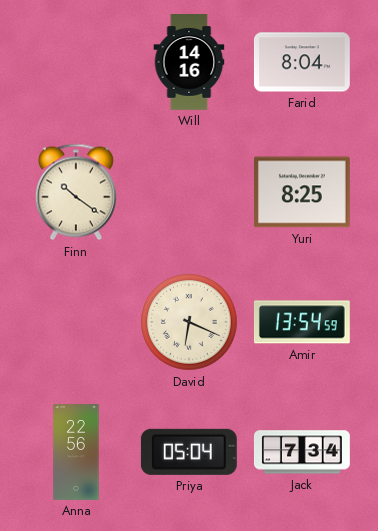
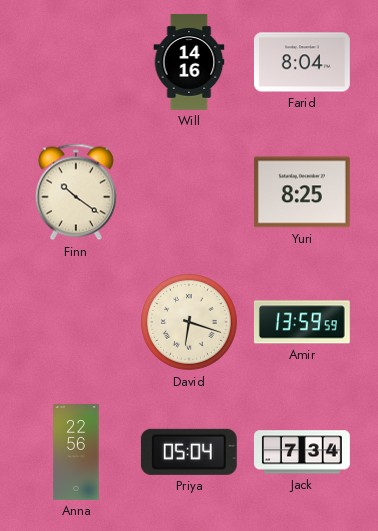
David: 6:19 -> 6:18
Amir: 13:54 -> 13:59
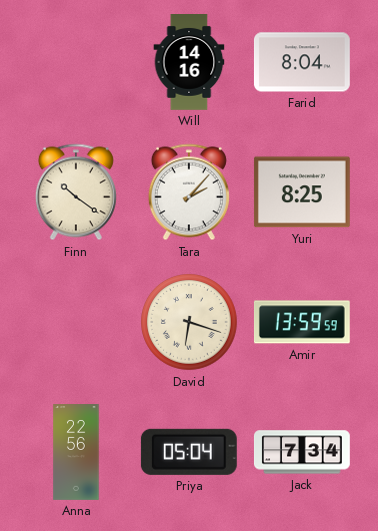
Tara: none -> 2:07
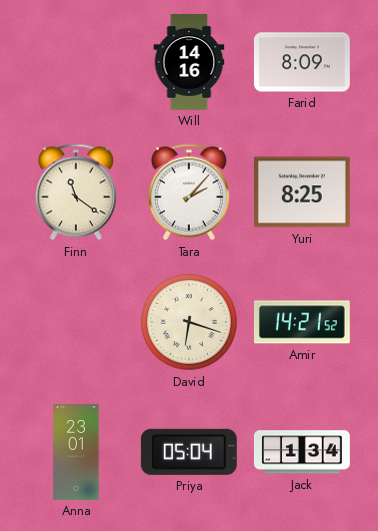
Farid: 8:04 -> 8:09
Finn: 10:21 -> 11:21
Amir: 13:59 -> 14:21
Anna: 22:56 -> 23:01
Jack: 7:34 -> 1:34
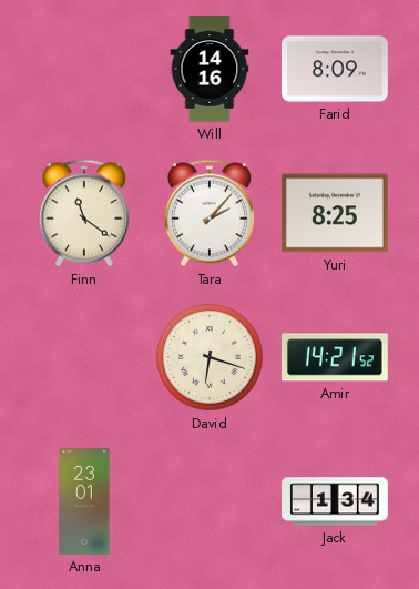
Priya: 05:04 -> none
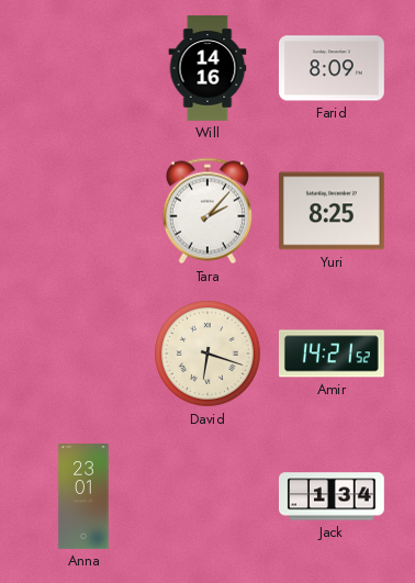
Finn: 11:21 -> none
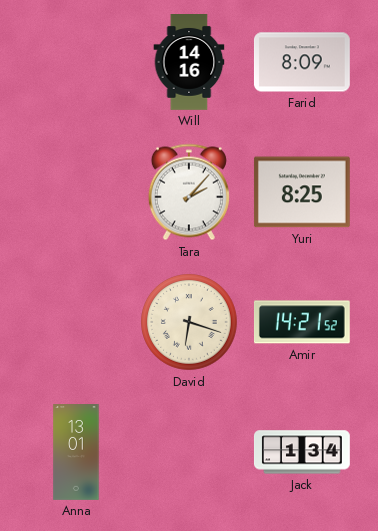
Anna: 23:01 -> 13:01
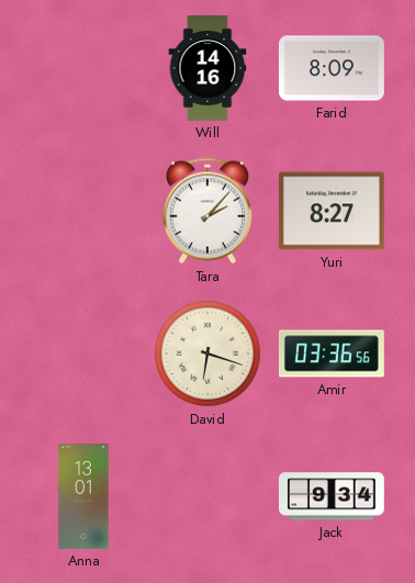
Yuri: 8:25 -> 8:27
Amir: 14:21 -> 03:36
Jack: 1:34 -> 9:34
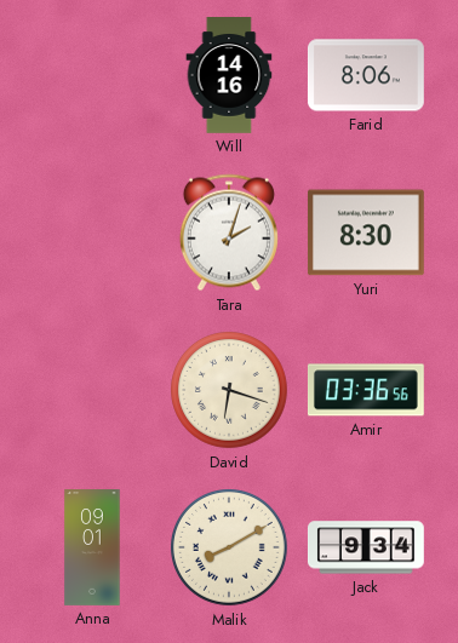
Farid: 8:09 -> 8:06
Tara: 2:07 -> 2:03
Yuri: 8:27 -> 8:30
Anna: 13:01 -> 09:01
Malik: none -> 8:10
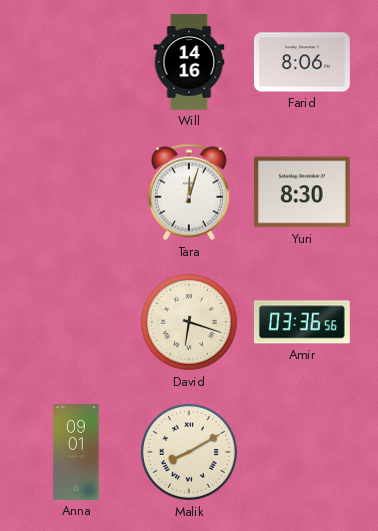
Tara: 2:03 -> 12:03
Jack: 9:34 -> none
